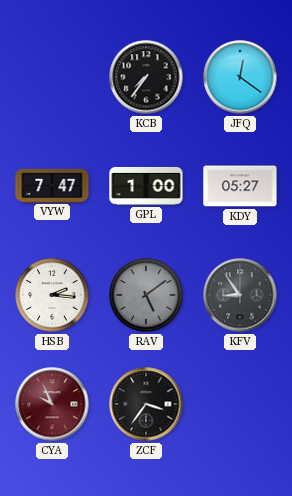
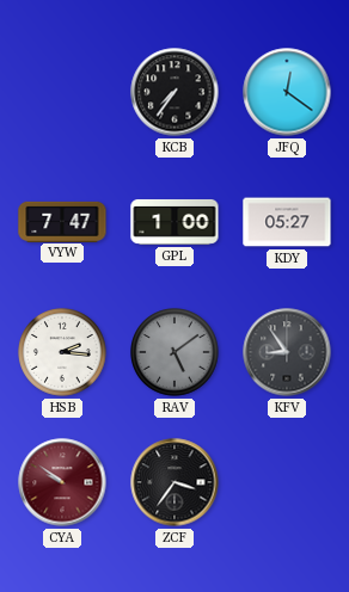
CYA: 9:56 -> 9:51
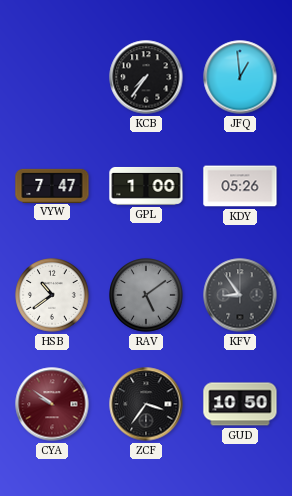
JFQ: 12:21 -> 12:59
KDY: 05:27 -> 05:26
HSB: 2:16 -> 10:39
GUD: none -> 10:50
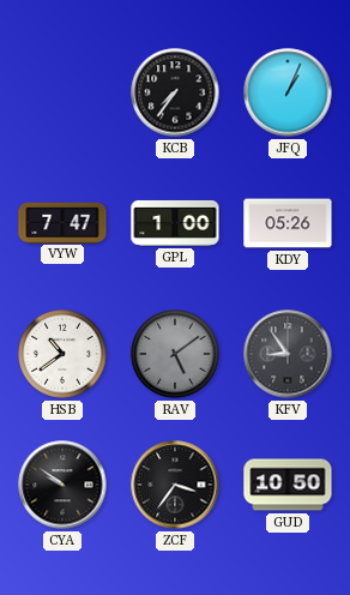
JFQ: 12:59 -> 1:04
CYA dial: burgundy -> black
